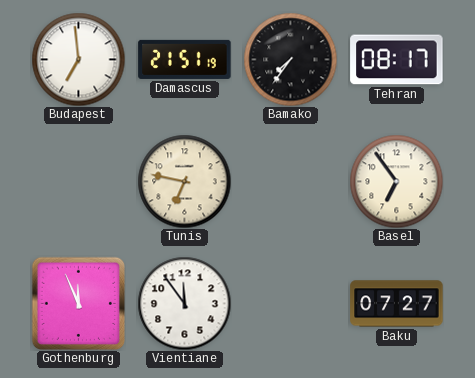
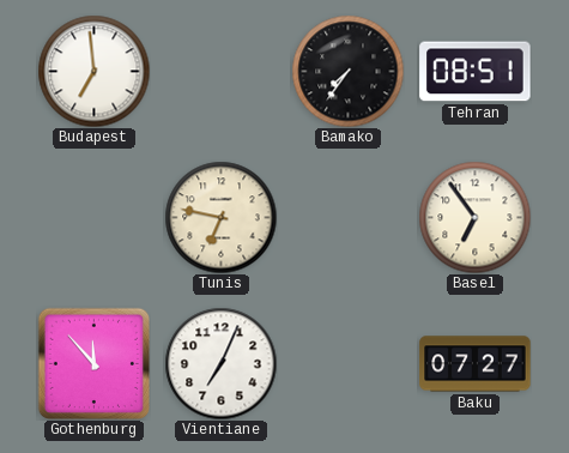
Damascus: 21:51 -> none
Tehran: 08:17 -> 08:51
Gothenburg: 11:56 -> 11:53
Vientiane: 11:54 -> 7:04
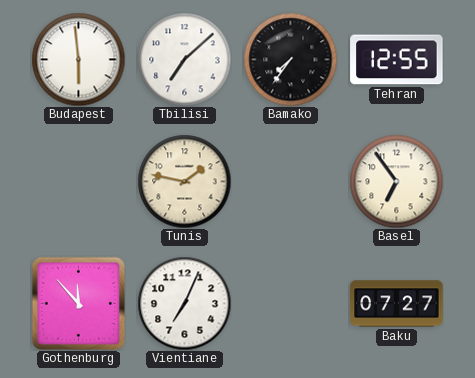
Budapest: 6:59 -> 5:59
Tbilisi: none -> 7:08
Tehran: 08:51 -> 12:55
Tunis: 6:47 -> 1:47
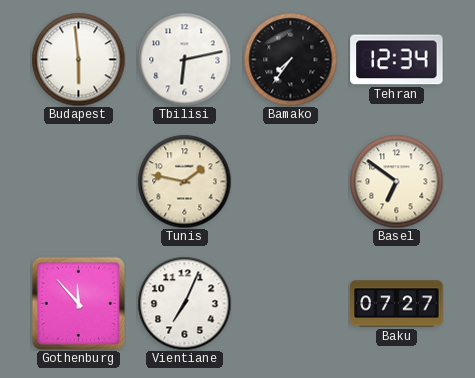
Tbilisi: 7:08 -> 6:13
Tehran: 12:55 -> 12:34
Basel: 6:54 -> 6:51
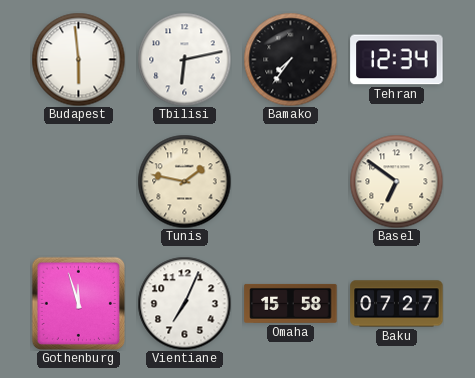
Gothenburg: 11:53 -> 11:57
Omaha: none -> 15:58
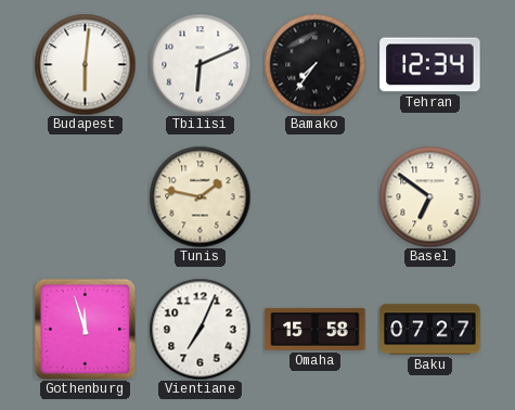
Budapest: 5:59 -> 6:01
Tbilisi: 6:13 -> 6:11
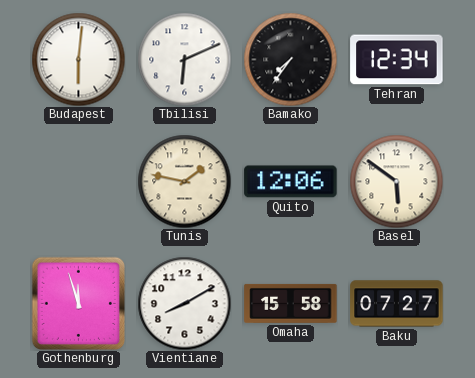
Quito: none -> 12:06
Basel: 6:51 -> 5:51
Vientiane: 7:04 -> 8:10
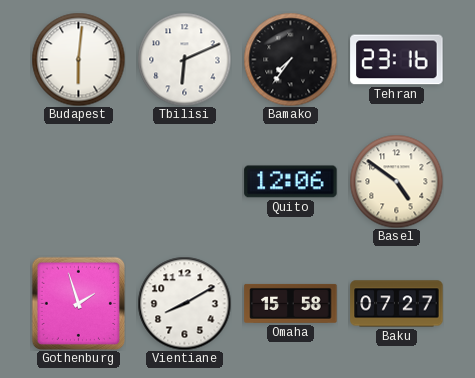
Tehran: 12:34 -> 23:16
Tunis: 1:47 -> none
Basel: 5:51 -> 4:51
Gothenburg: 11:57 -> 1:57
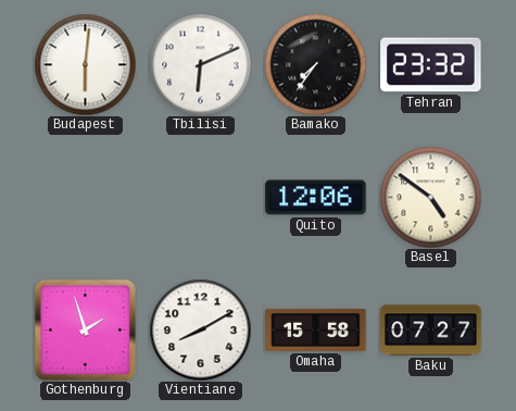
Tehran: 23:16 -> 23:32
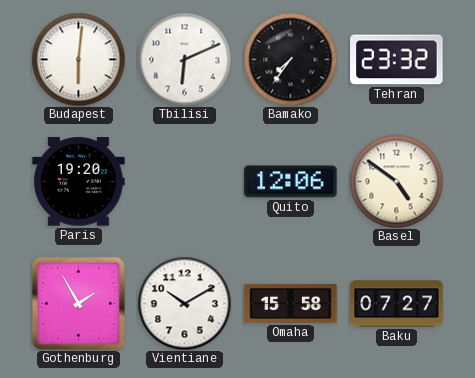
Paris: none -> 19:20
Gothenburg: 1:57 -> 1:55
Vientiane: 8:10 -> 10:10
